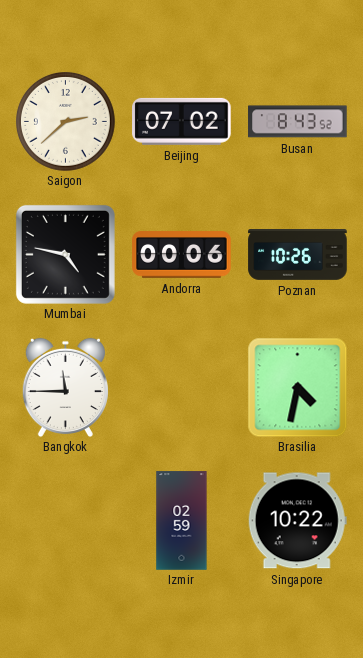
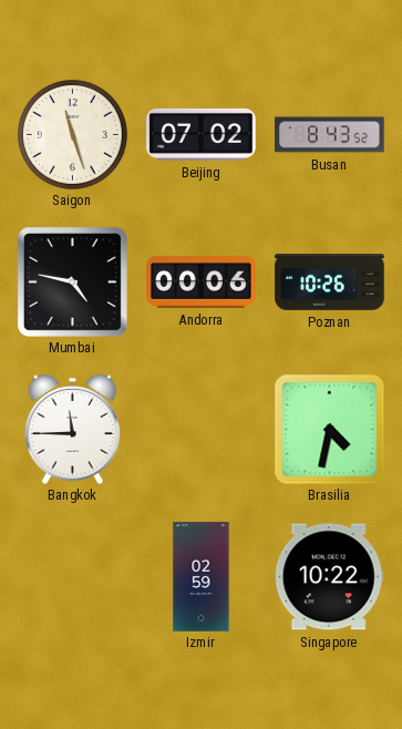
Saigon: 2:38 -> 11:27
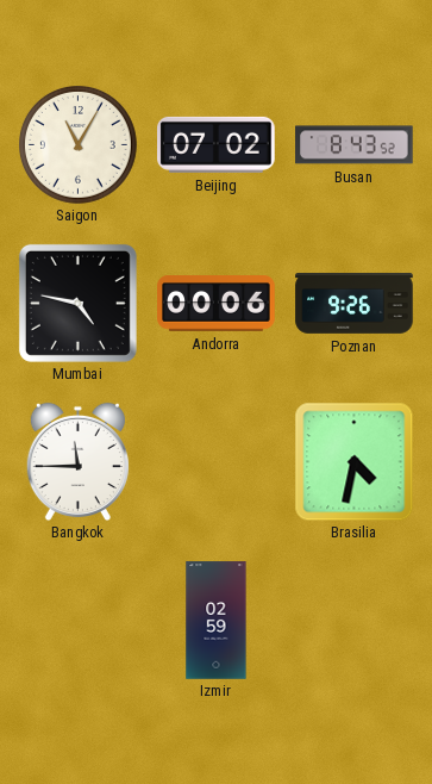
Saigon: 11:27 -> 11:05
Poznan: 10:26 -> 9:26
Singapore: 10:22 -> none
